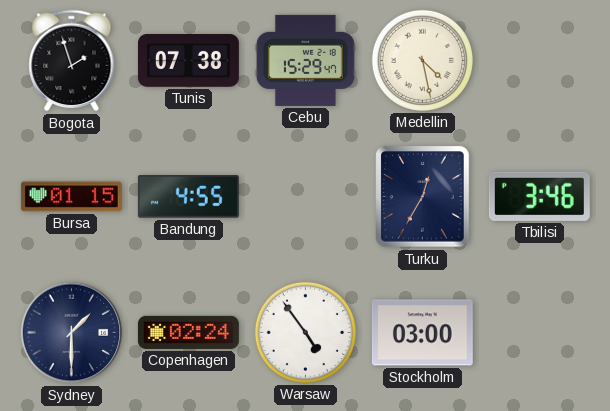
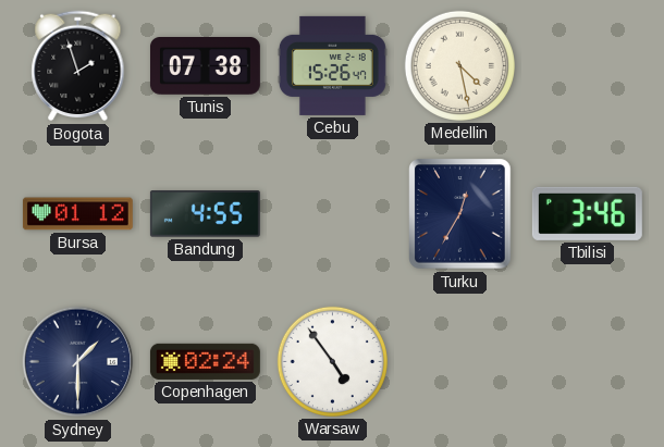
Cebu: 15:29 -> 15:26
Bursa: 01:15 -> 01:12
Stockholm: 03:00 -> none
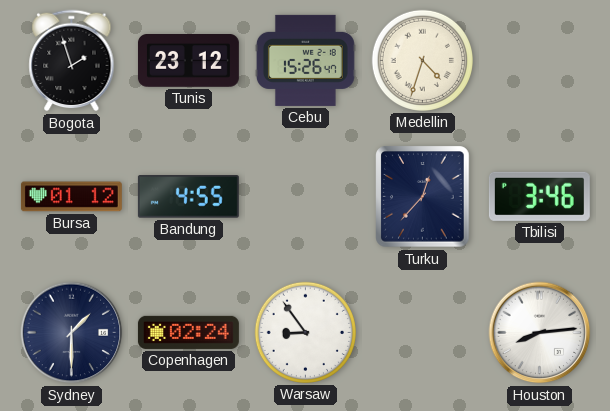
Tunis: 07:38 -> 23:12
Medellin: 4:28 -> 4:33
Turku: 12:35 -> 12:37
Warsaw: 4:54 -> 8:54
Houston: none -> 8:14
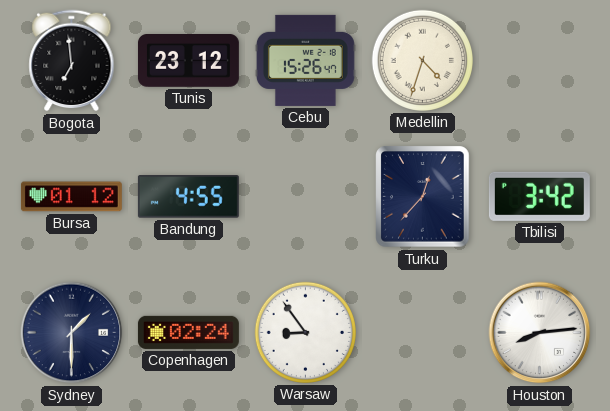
Bogota: 1:57 -> 6:59
Tbilisi: 3:46 -> 3:42
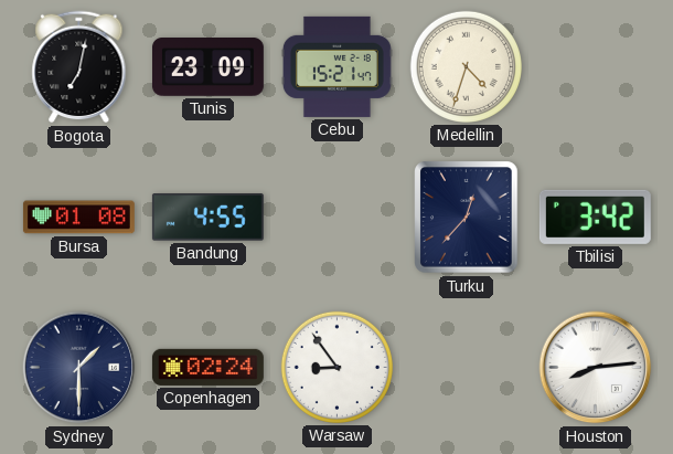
Bogota: 6:59 -> 7:02
Tunis: 23:12 -> 23:09
Cebu: 15:26 -> 15:21
Bursa: 01:12 -> 01:08
